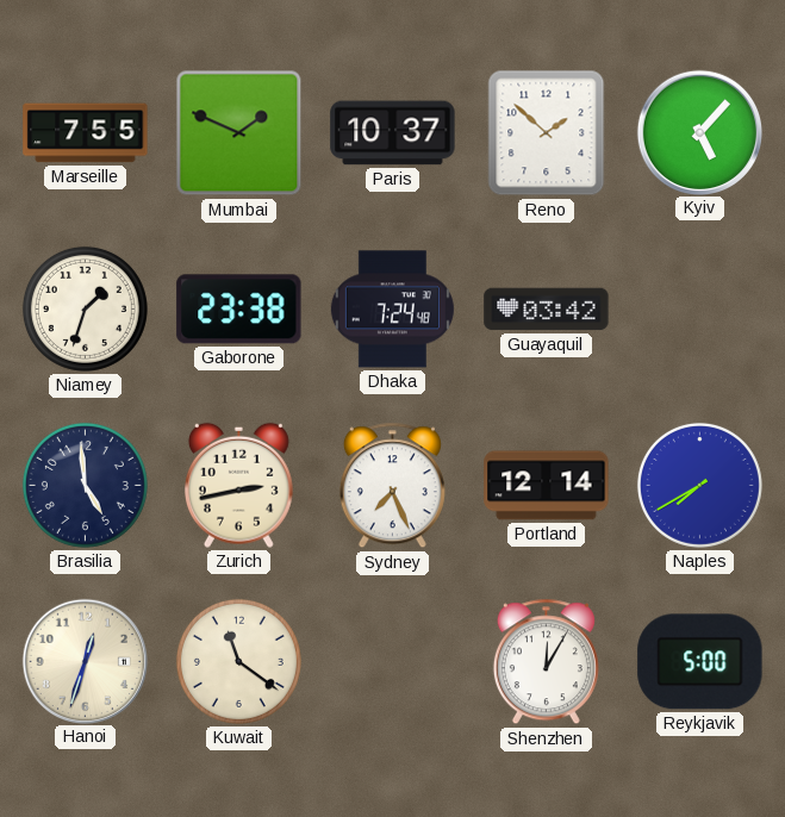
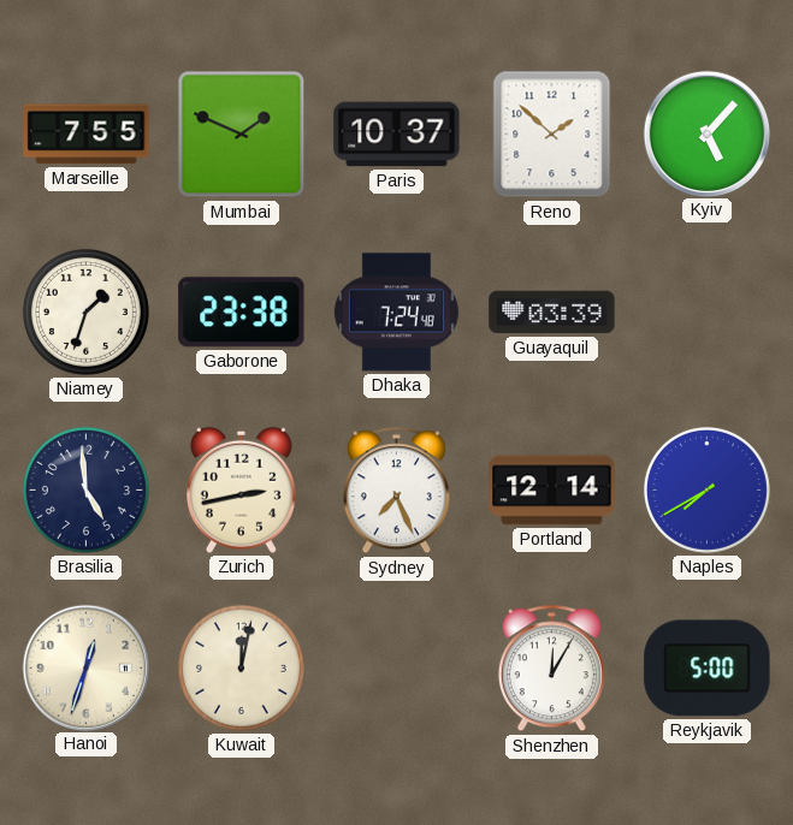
Guayaquil: 03:42 -> 03:39
Kuwait: 11:21 -> 12:02
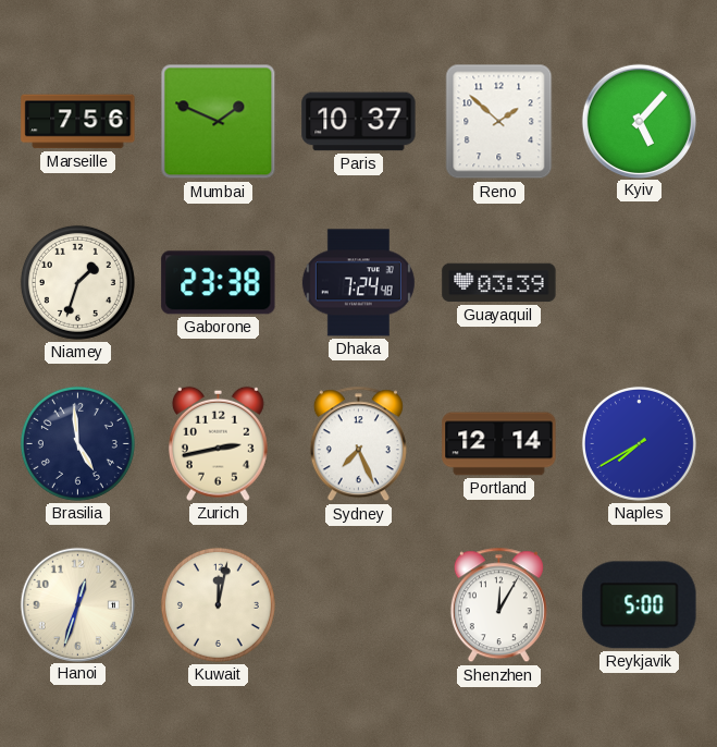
Marseille: 7:55 -> 7:56
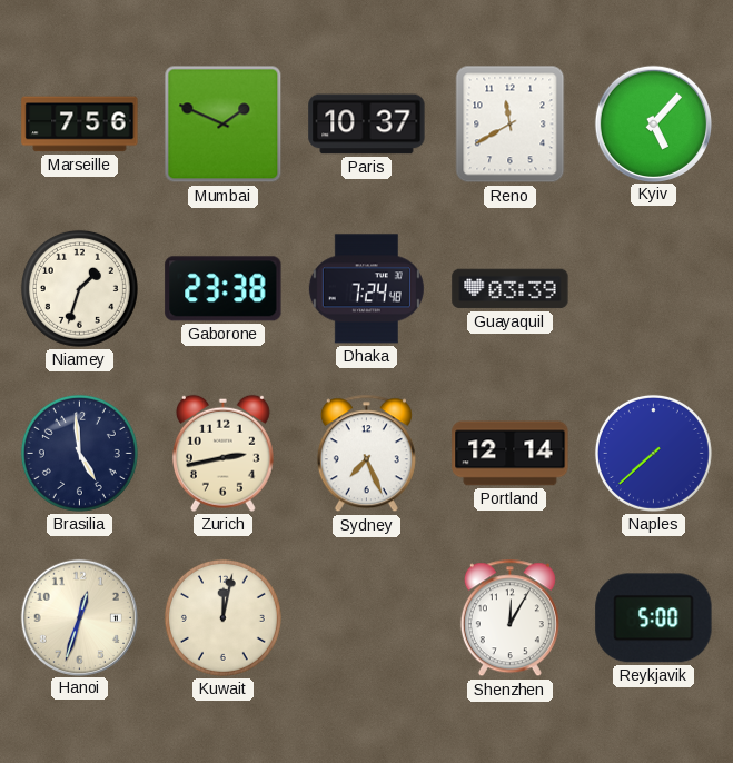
Reno: 1:52 -> 11:40
Naples: 7:40 -> 7:38
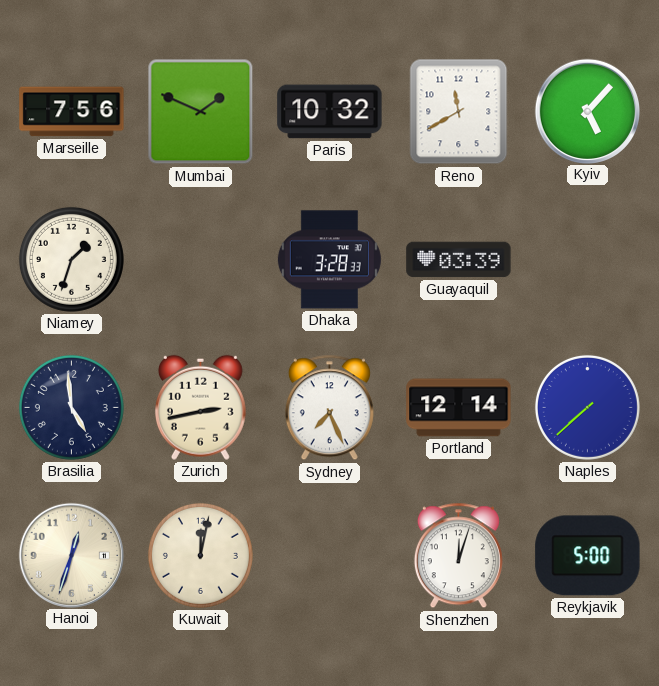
Paris: 10:37 -> 10:32
Gaborone: 23:38 -> none
Dhaka: 7:24 -> 3:28
Shenzhen: 12:05 -> 12:03
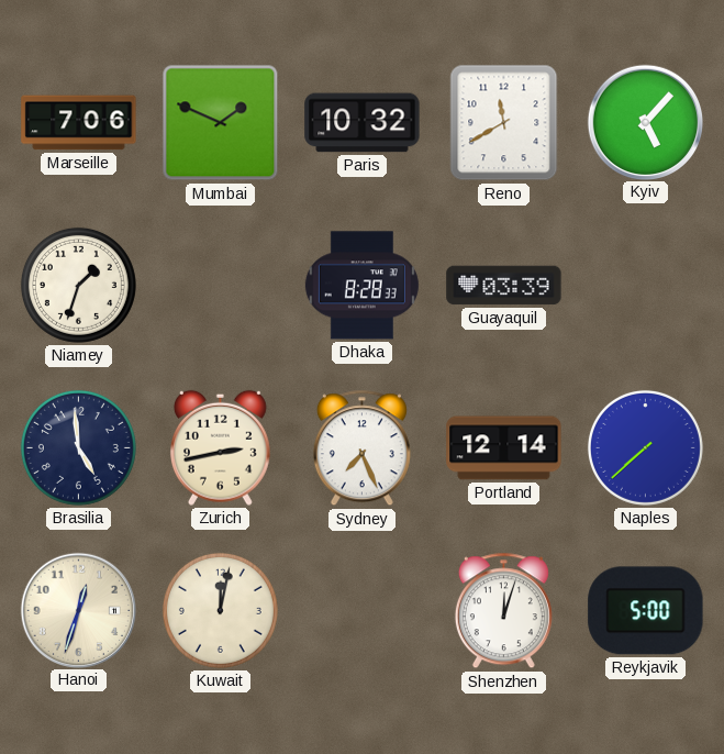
Marseille: 7:56 -> 7:06
Dhaka: 3:28 -> 8:28
